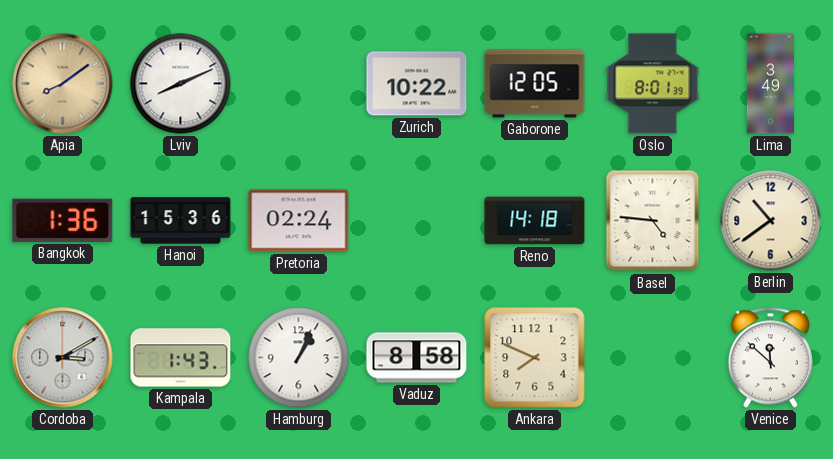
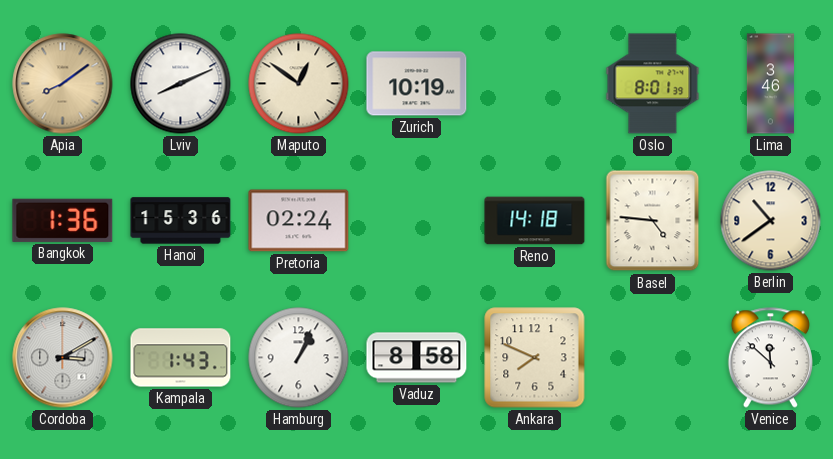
Maputo: none -> 12:51
Zurich: 10:22 -> 10:19
Gaborone: 12:05 -> none
Lima: 3:49 -> 3:46
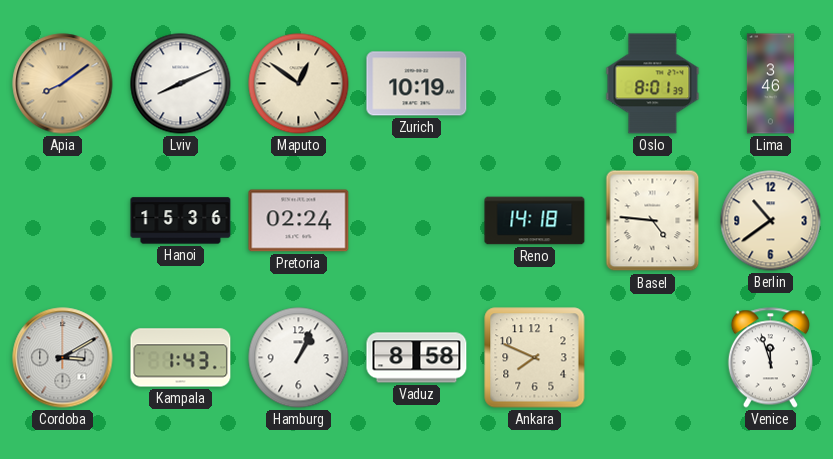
Bangkok: 1:36 -> none
Venice: 11:52 -> 11:57
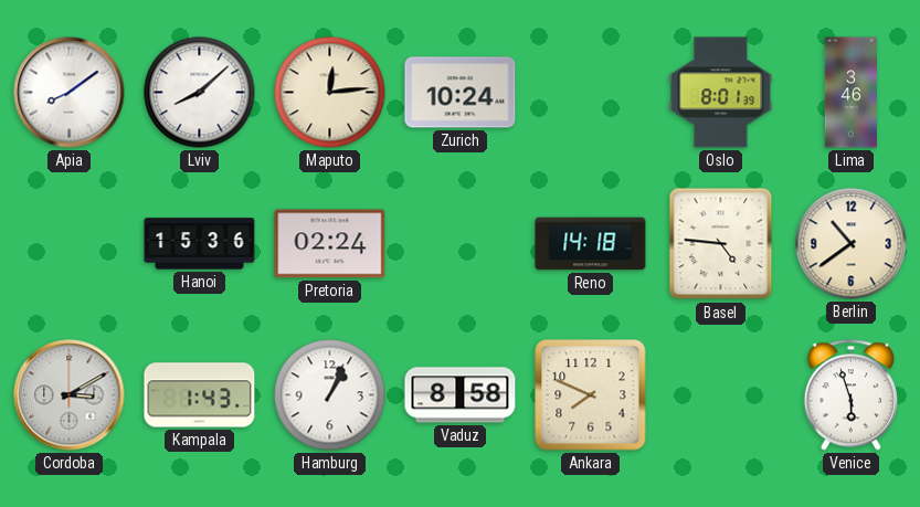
Apia dial: champagne -> white
Lviv: 8:11 -> 8:08
Maputo: 12:51 -> 12:14
Zurich: 10:19 -> 10:24
Venice: 11:57 -> 5:57
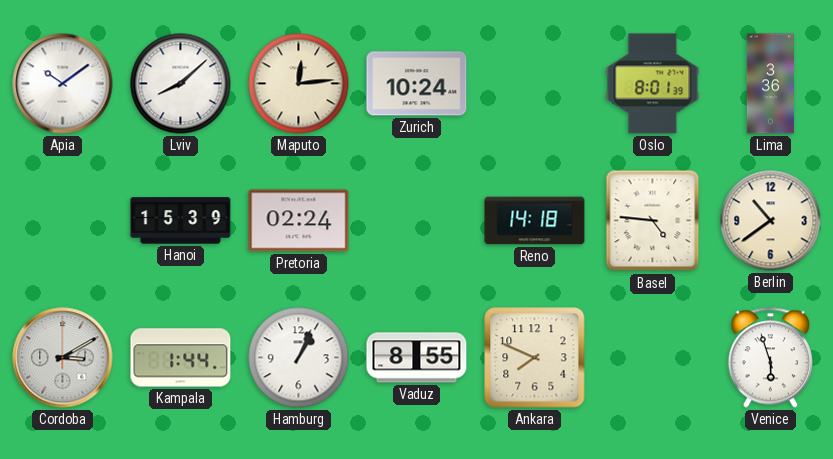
Apia: 8:09 -> 10:09
Lima: 3:46 -> 3:36
Hanoi: 15:36 -> 15:39
Kampala: 1:43 -> 1:44
Vaduz: 8:58 -> 8:55
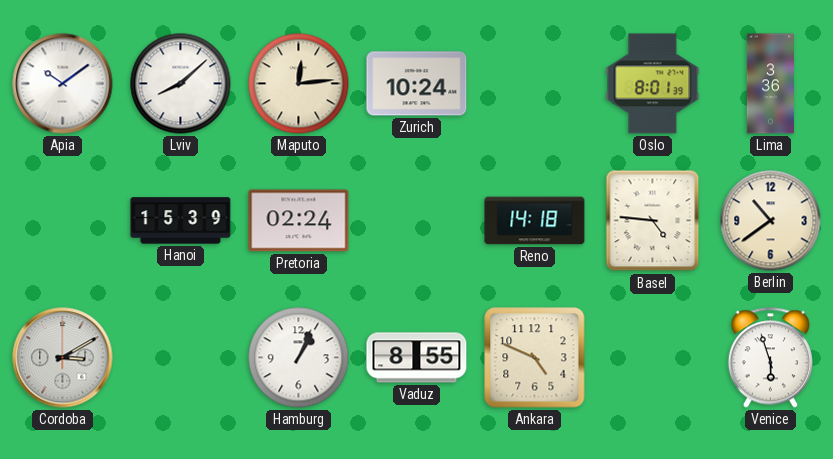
Kampala: 1:44 -> none
Ankara: 7:49 -> 4:49
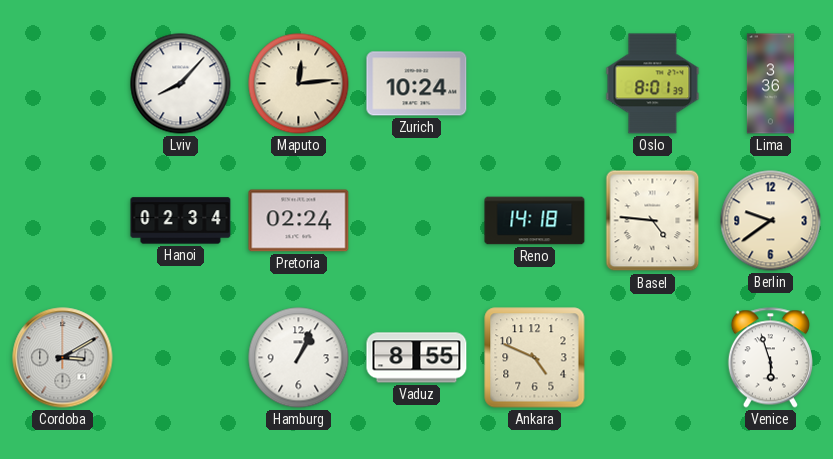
Apia: 10:09 -> none
Lviv: 8:08 -> 8:07
Hanoi: 15:39 -> 02:34
Berlin: 10:39 -> 9:39
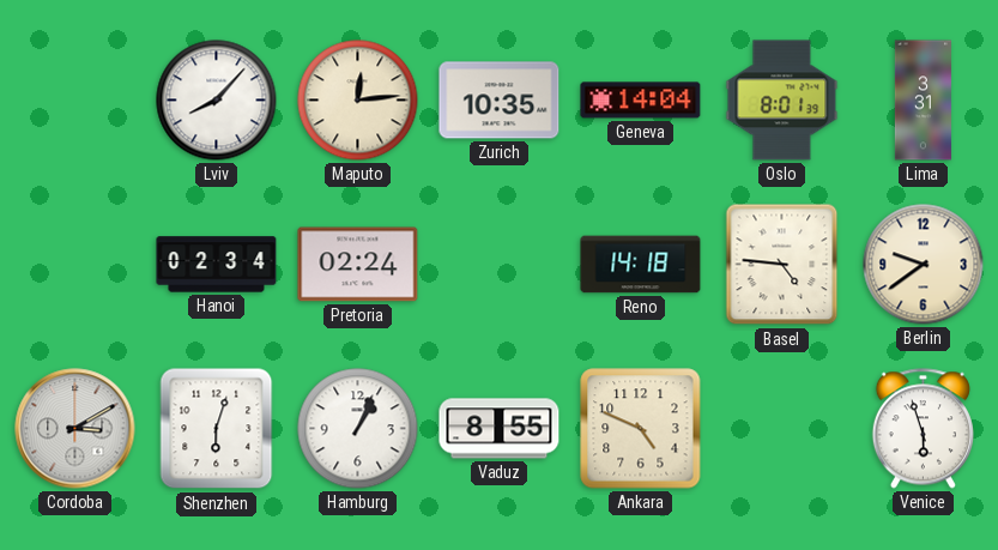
Zurich: 10:24 -> 10:35
Geneva: none -> 14:04
Lima: 3:36 -> 3:31
Shenzhen: none -> 6:03
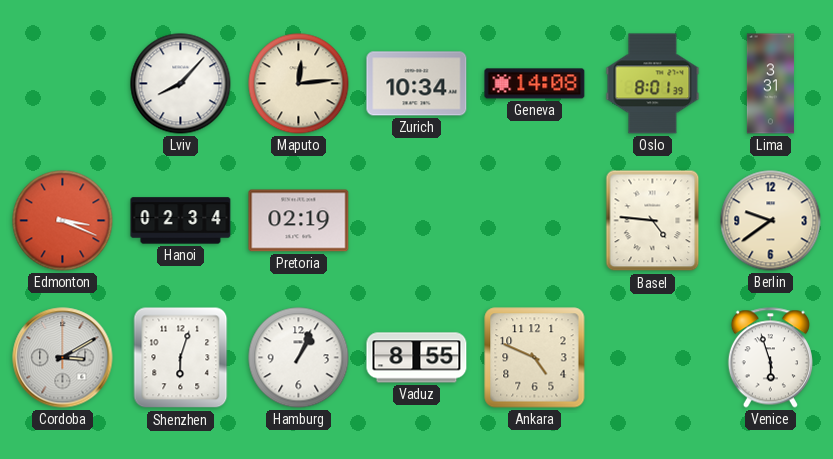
Zurich: 10:35 -> 10:34
Geneva: 14:04 -> 14:08
Edmonton: none -> 3:19
Pretoria: 02:24 -> 02:19
Reno: 14:18 -> none
